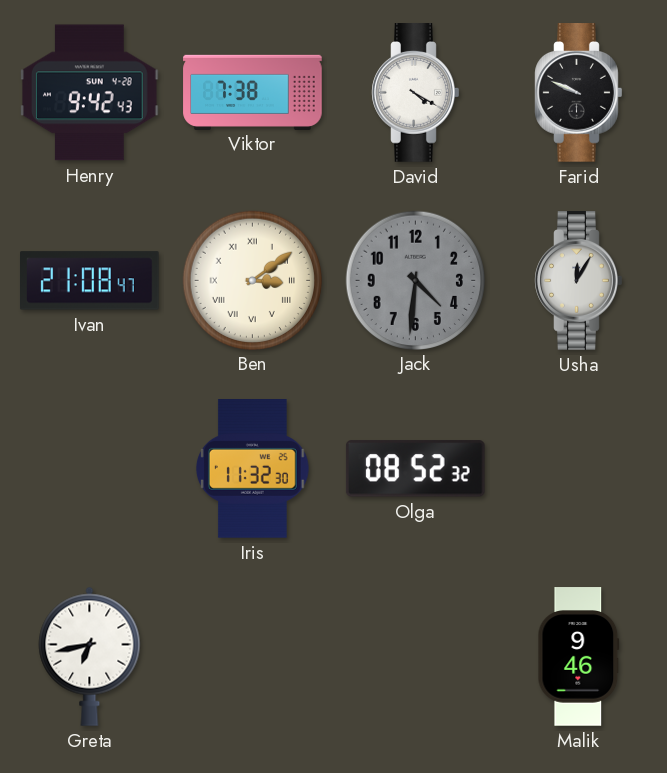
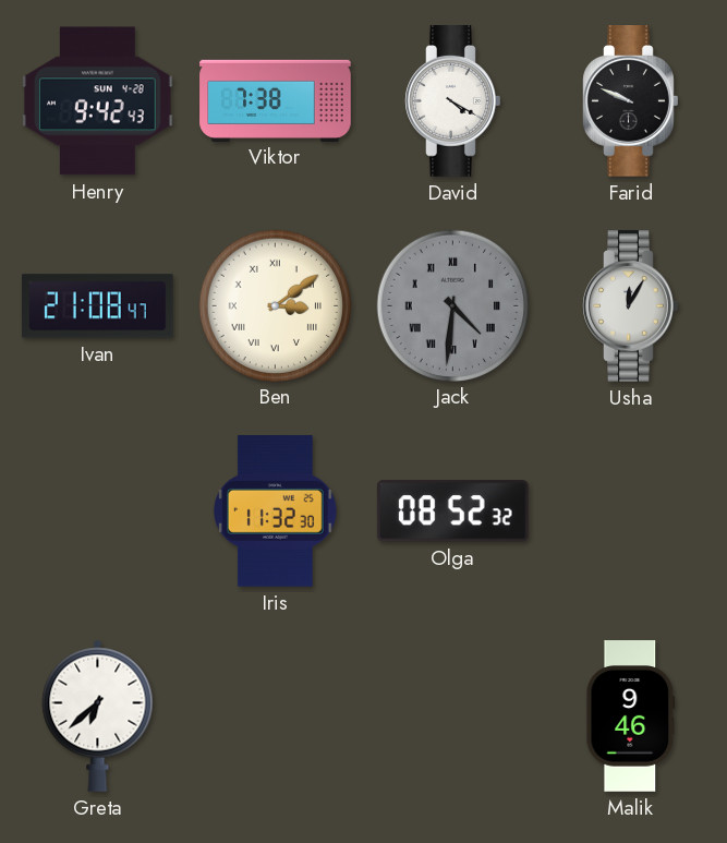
Jack numerals: Arabic -> Roman
Greta: 6:43 -> 6:38
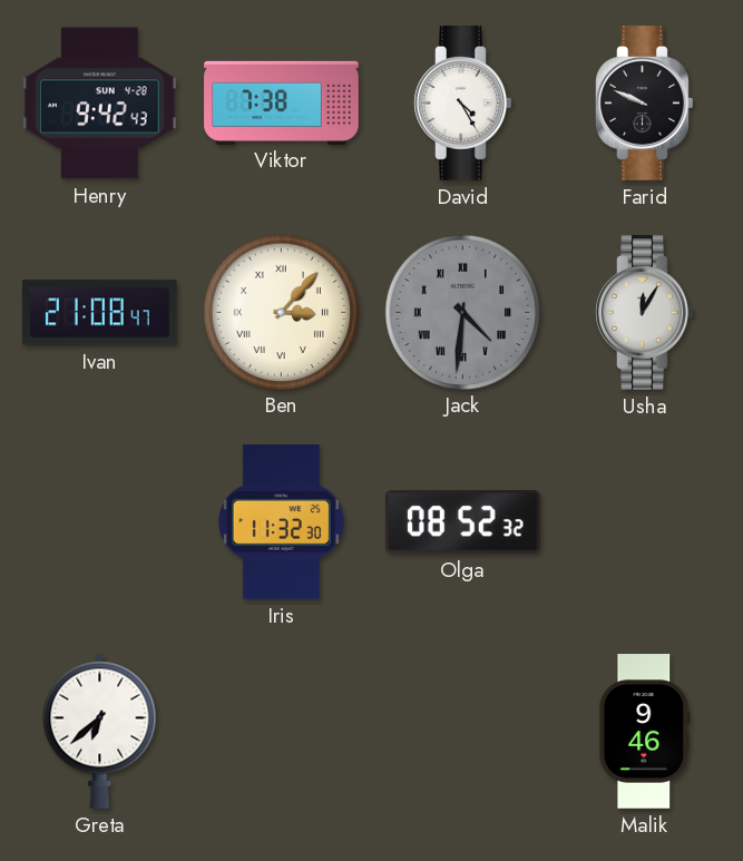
David: 4:20 -> 4:25
Ben: 3:09 -> 3:07
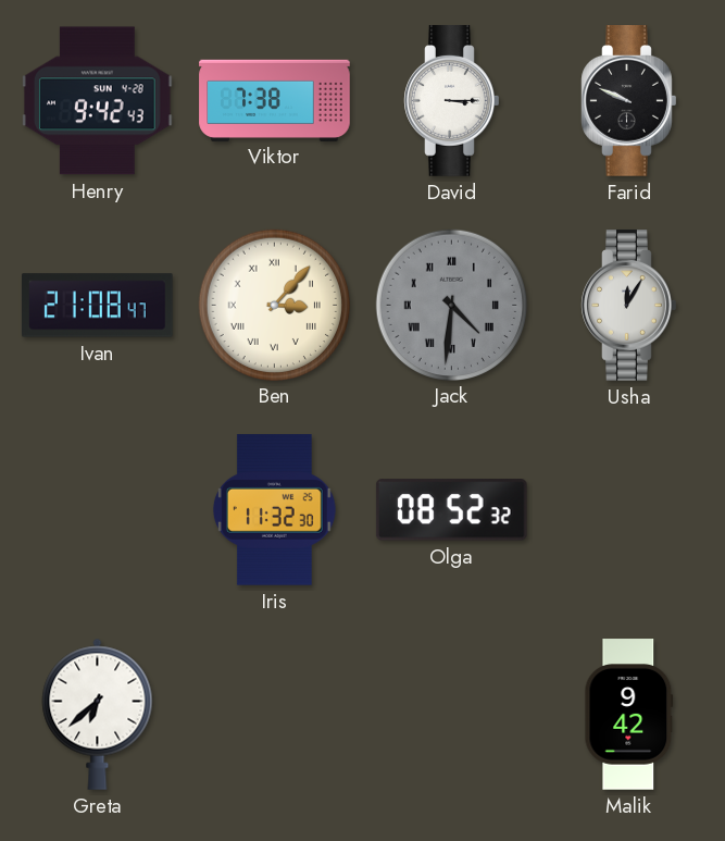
David: 4:25 -> 3:15
Malik: 9:46 -> 9:42
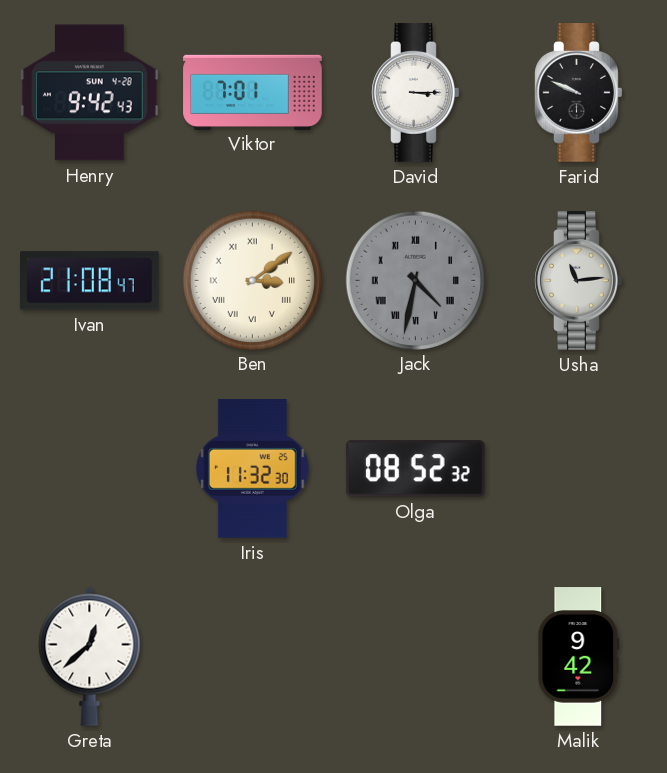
Viktor: 7:38 -> 7:01
Ben: 3:07 -> 3:09
Jack: 4:31 -> 4:32
Usha: 12:05 -> 11:14
Greta: 6:38 -> 12:38
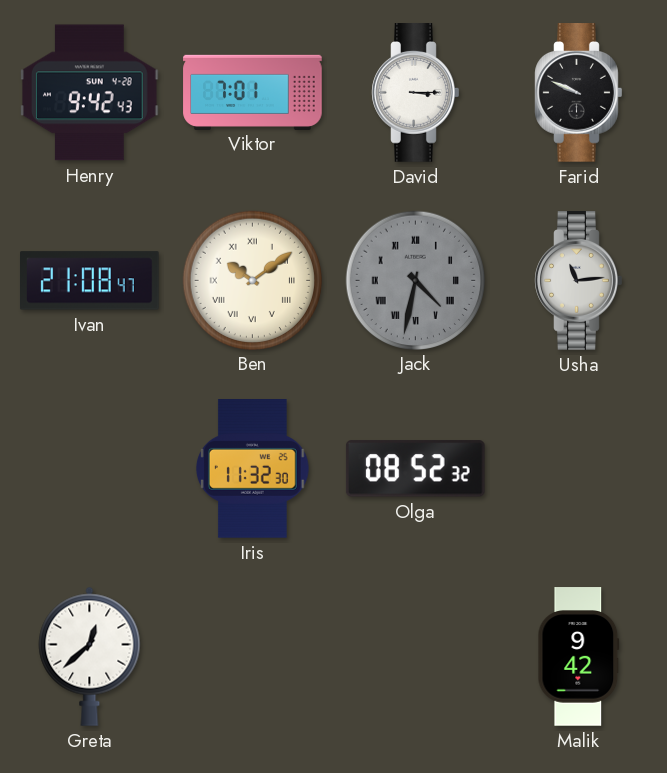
Ben: 3:09 -> 10:09
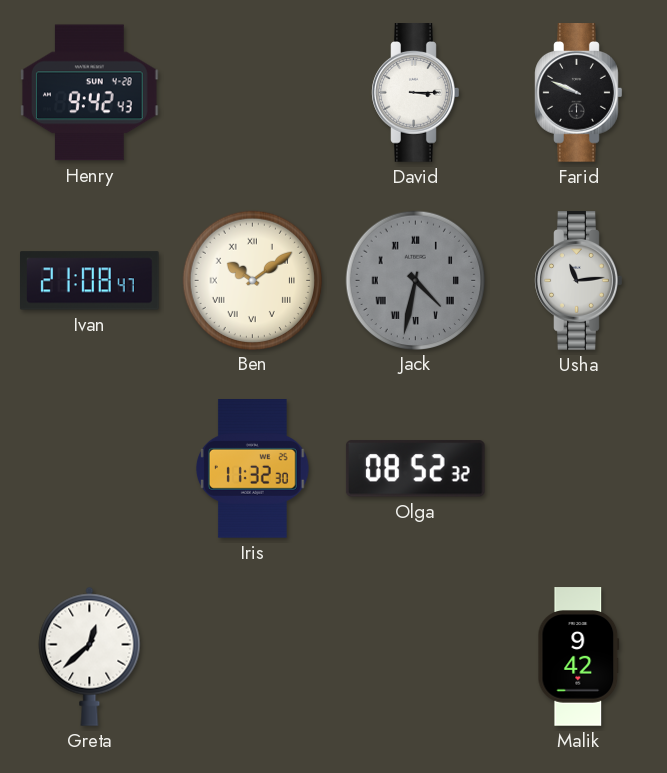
Viktor: 7:01 -> none
